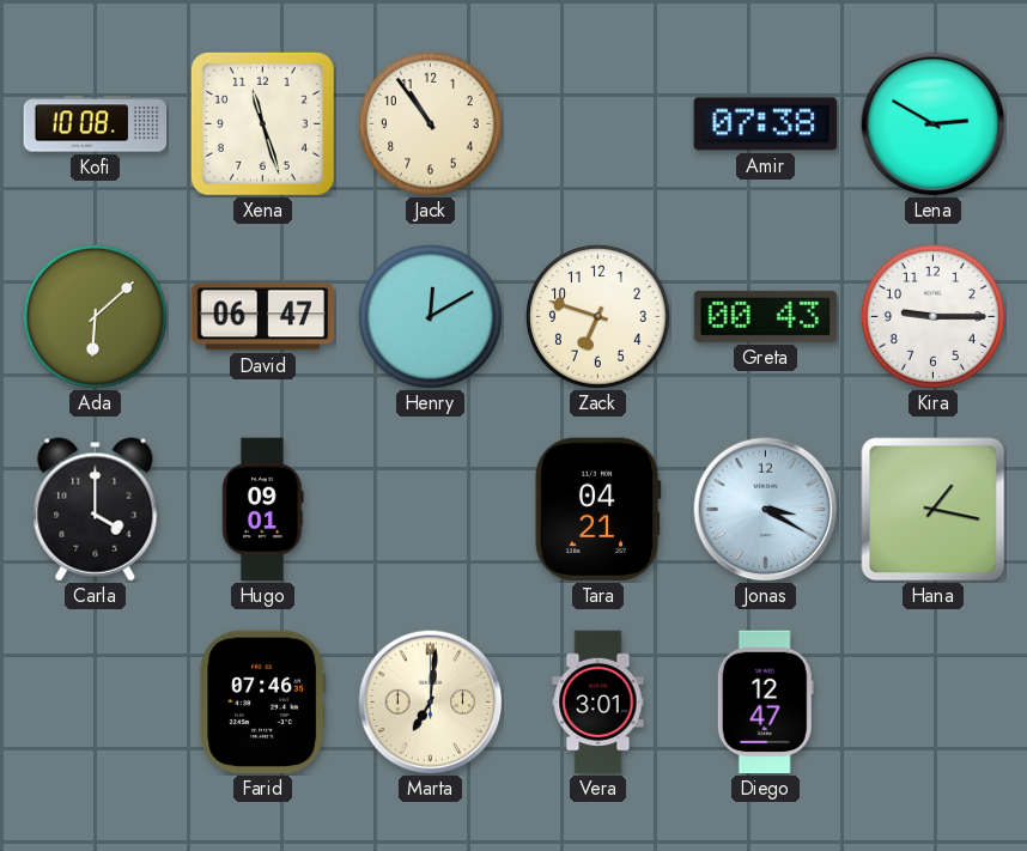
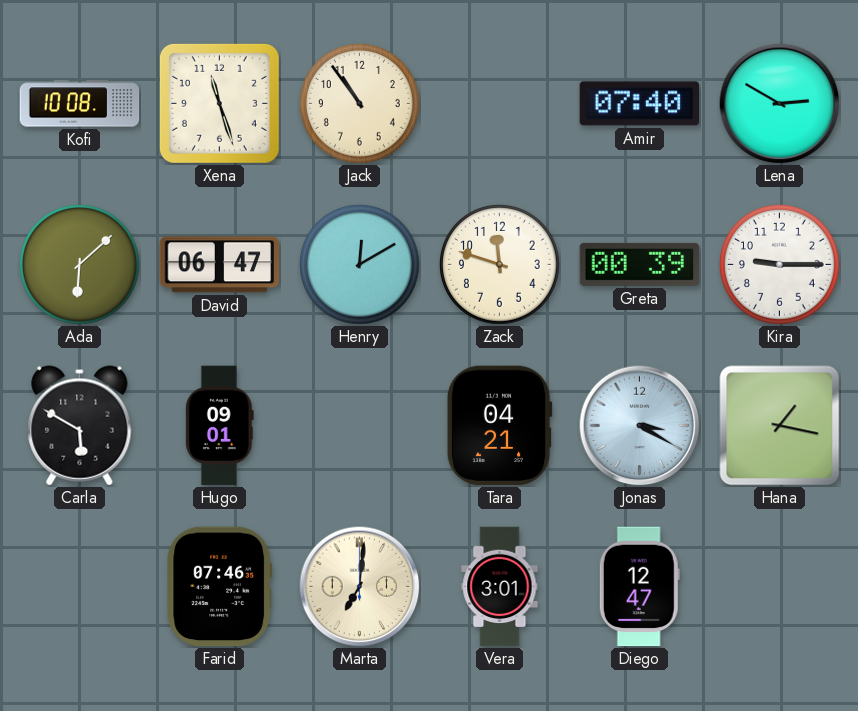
Amir: 07:38 -> 07:40
Zack: 6:48 -> 11:48
Greta: 00:43 -> 00:39
Carla: 4:00 -> 5:50
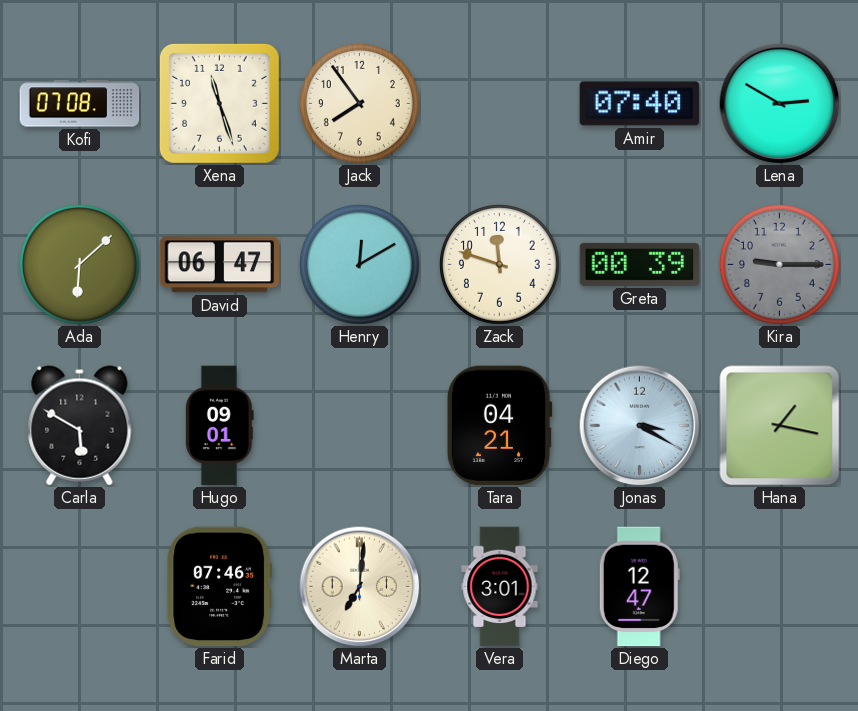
Kofi: 10:08 -> 07:08
Jack: 10:54 -> 7:54
Kira dial: white -> grey
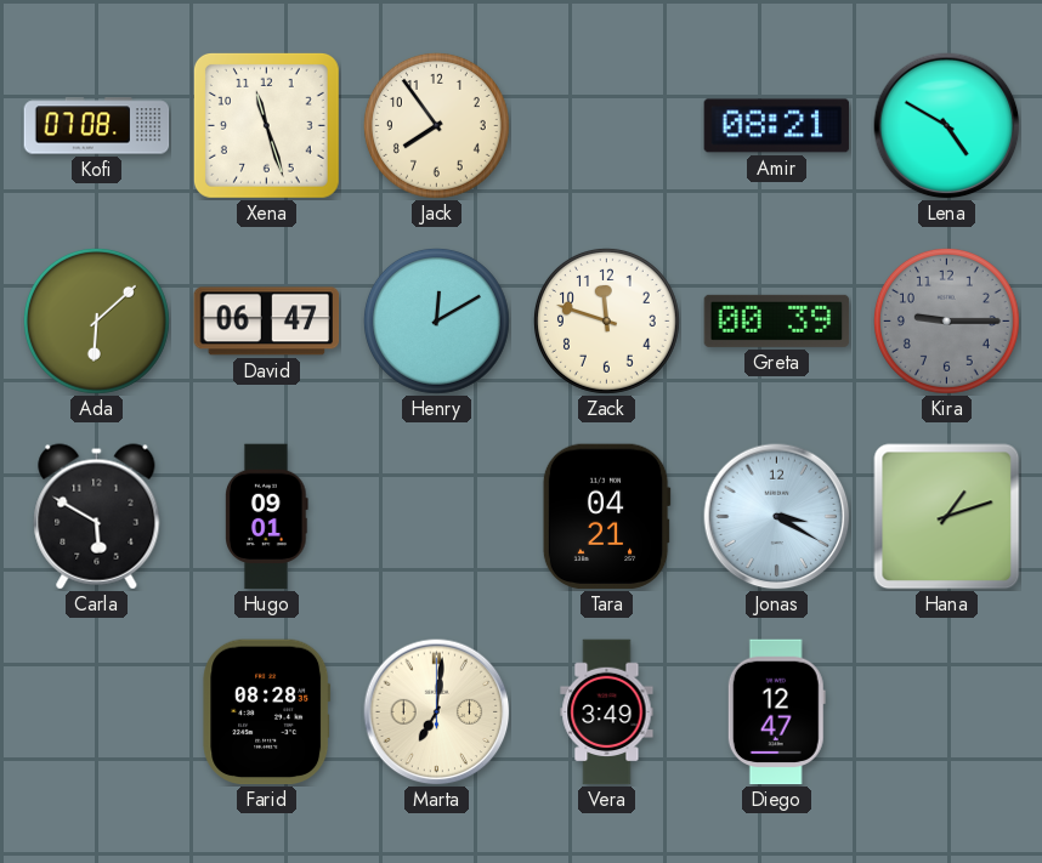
Amir: 07:40 -> 08:21
Lena: 2:50 -> 4:50
Hana: 1:17 -> 1:12
Farid: 07:46 -> 08:28
Vera: 3:01 -> 3:49
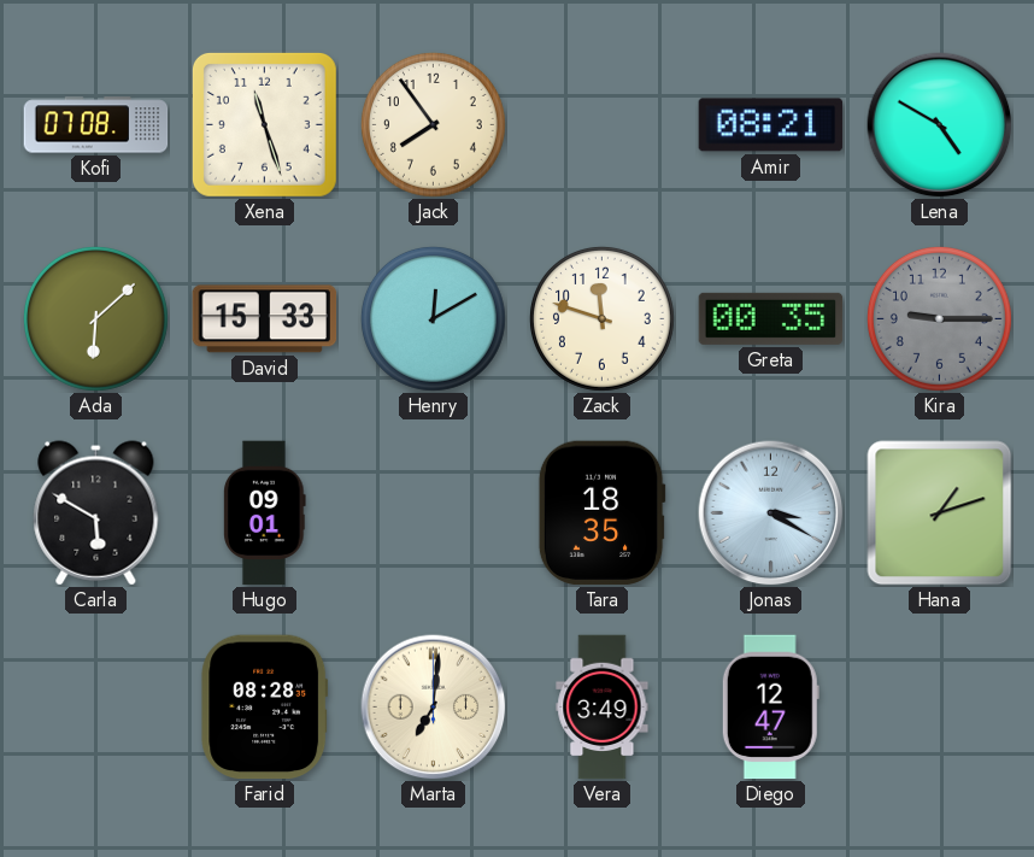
David: 06:47 -> 15:33
Greta: 00:39 -> 00:35
Tara: 04:21 -> 18:35
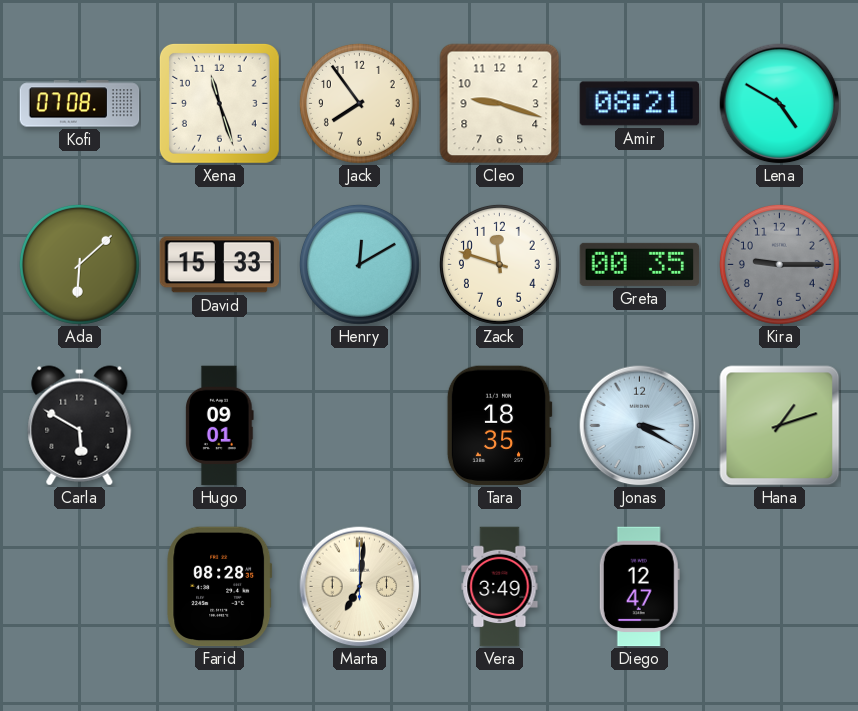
Cleo: none -> 9:18
